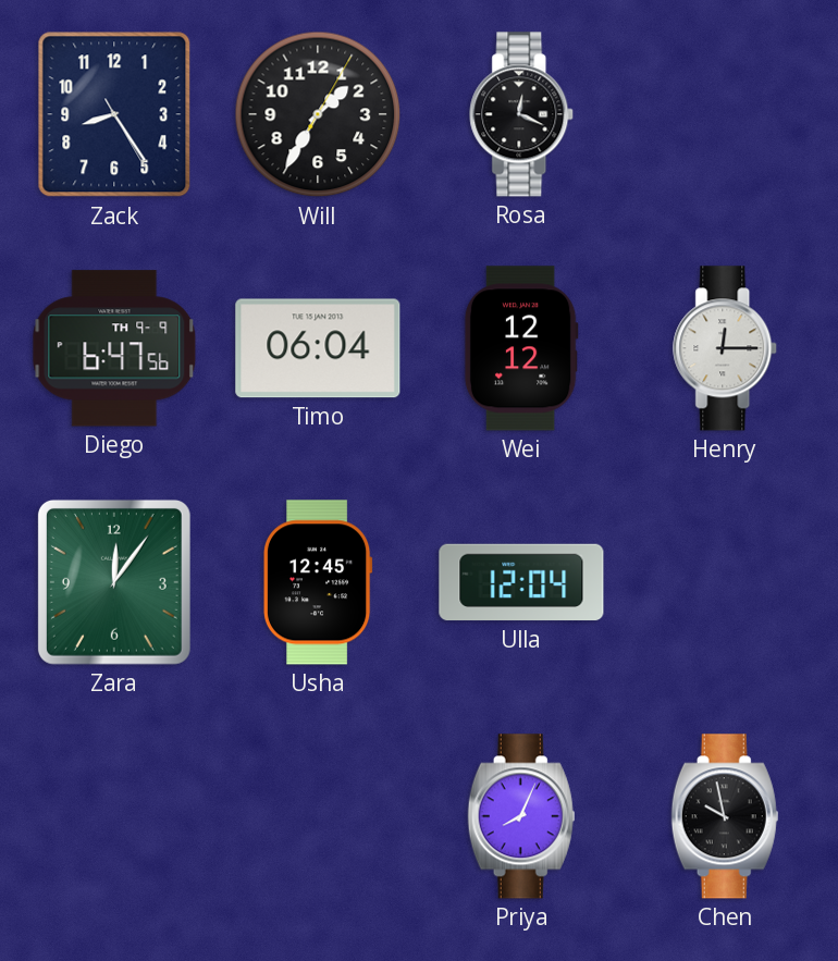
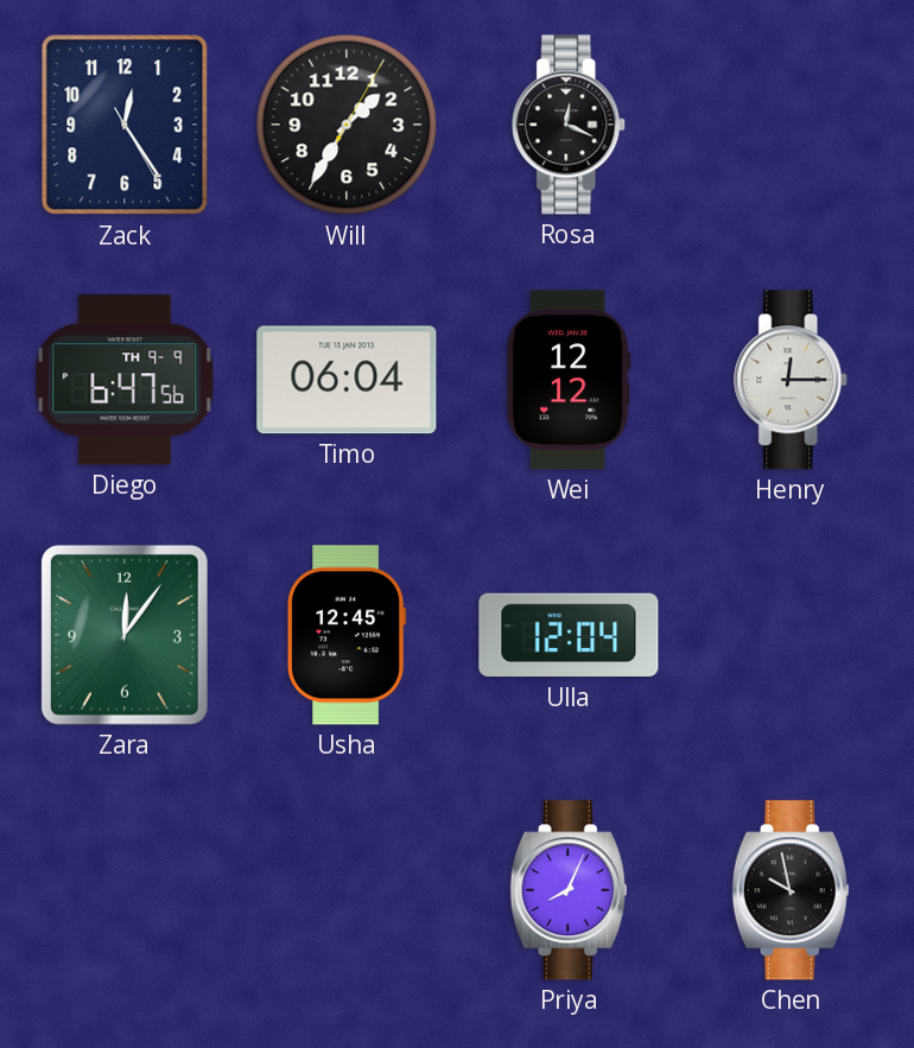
Zack: 8:24 -> 12:24
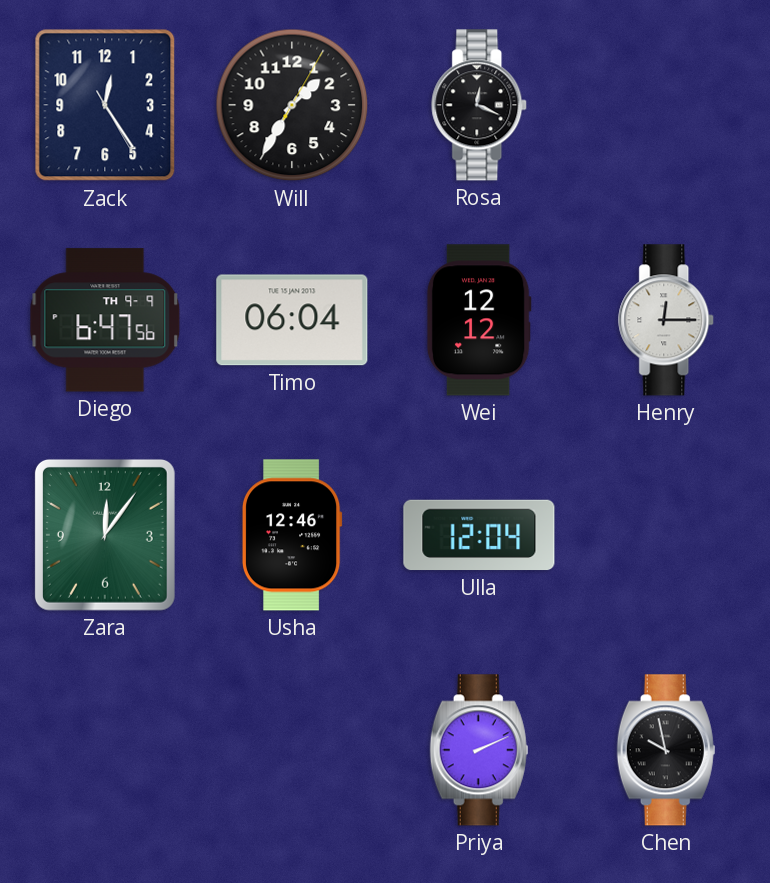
Usha: 12:45 -> 12:46
Priya: 8:04 -> 2:11
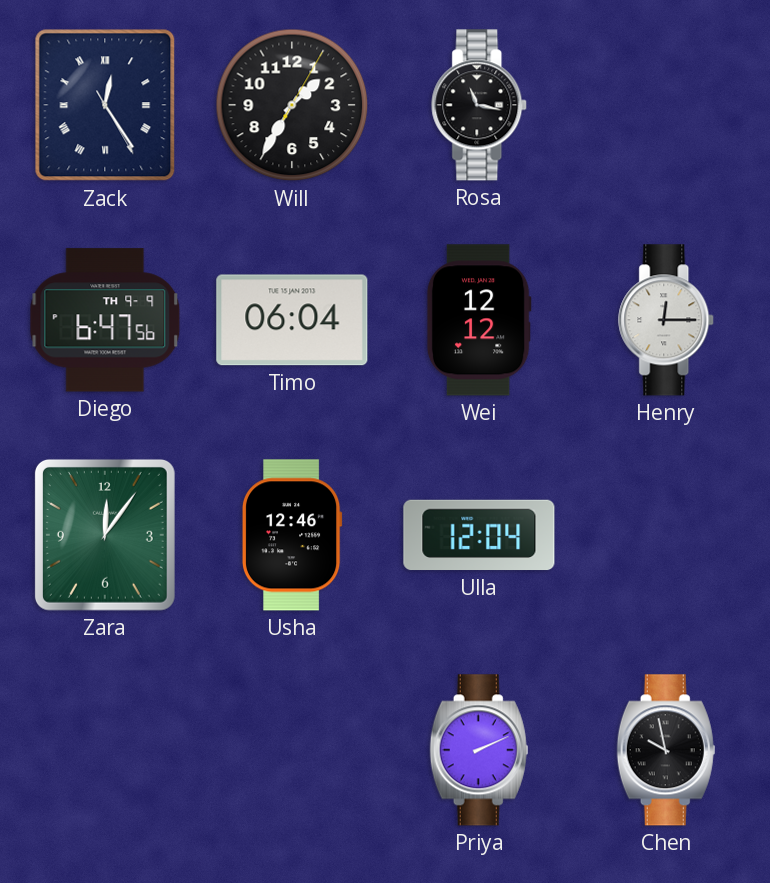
Zack numerals: Arabic -> Roman
Rosa: 12:19 -> 11:17
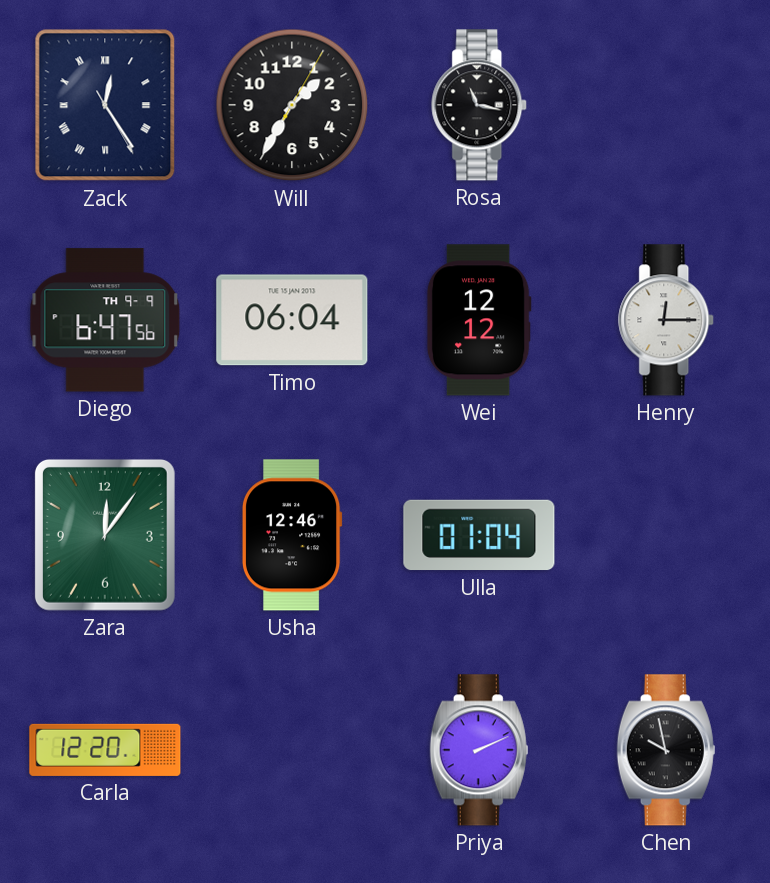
Ulla: 12:04 -> 01:04
Carla: none -> 12:20
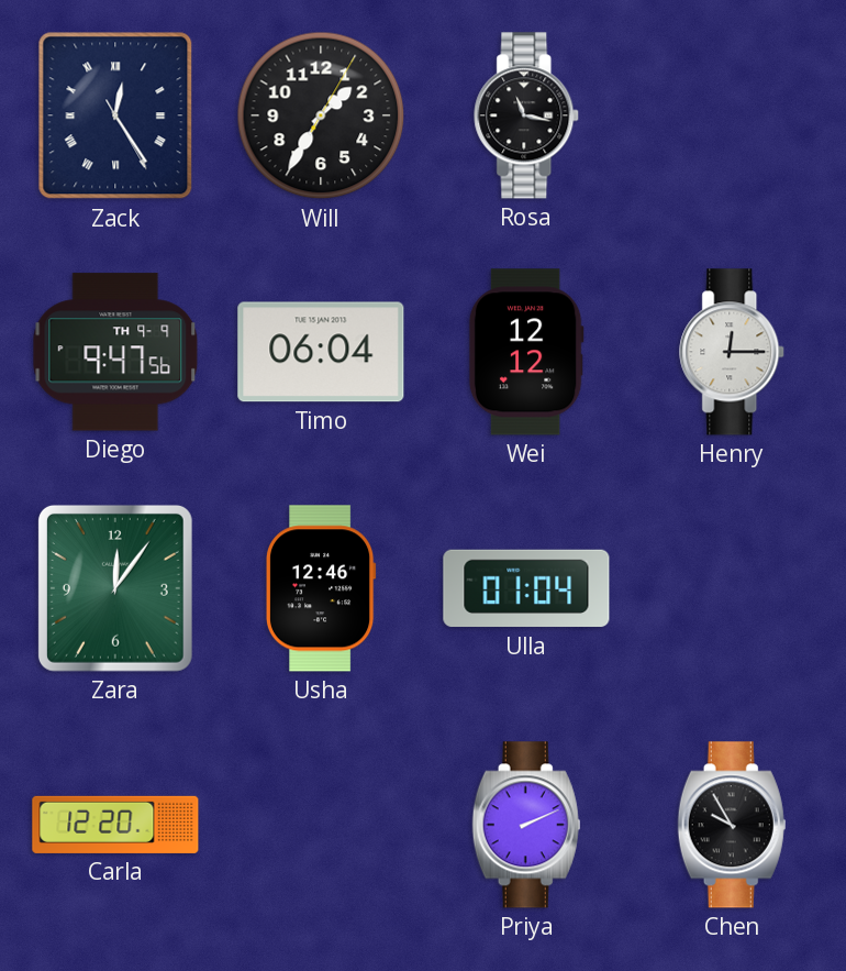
Diego: 6:47 -> 9:47
Chen: 9:58 -> 9:55
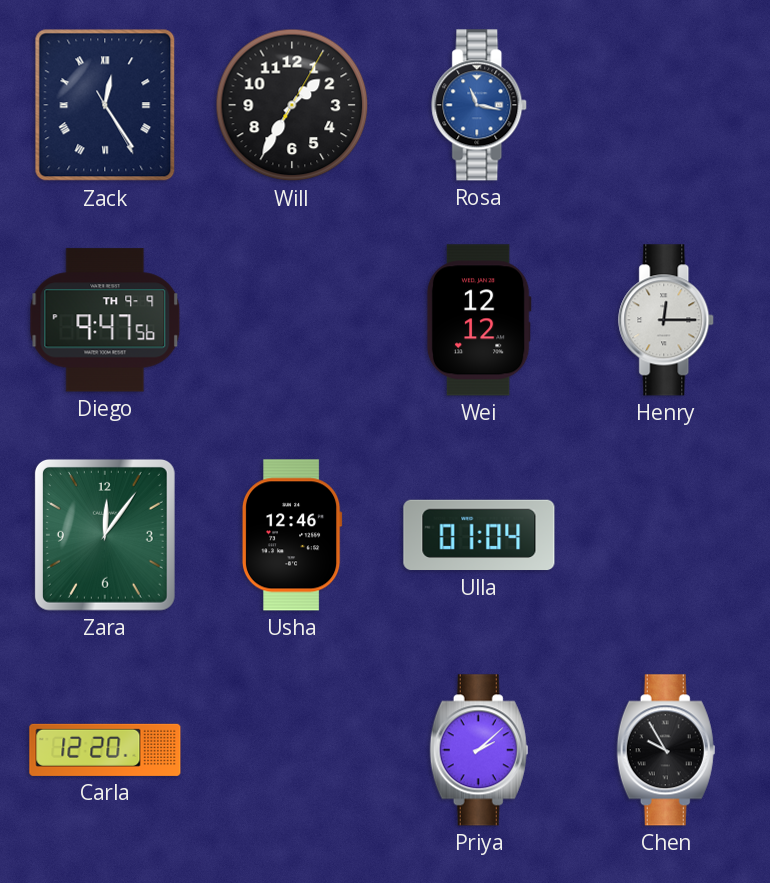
Rosa dial: black -> blue
Timo: 06:04 -> none
Priya: 2:11 -> 2:08
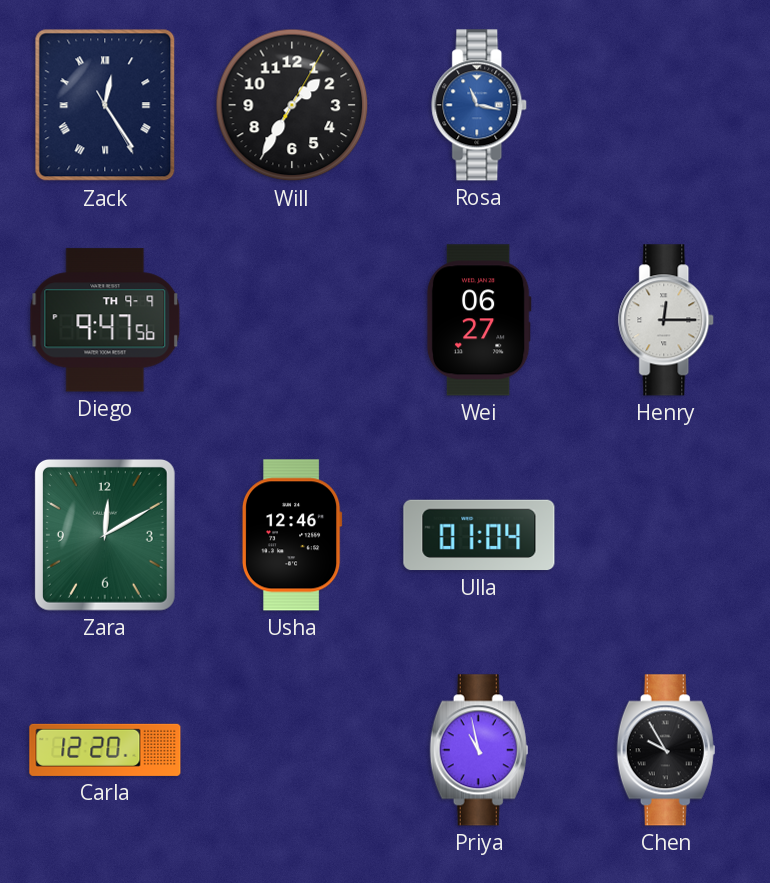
Wei: 12:12 -> 06:27
Zara: 12:06 -> 12:10
Priya: 2:08 -> 10:58
